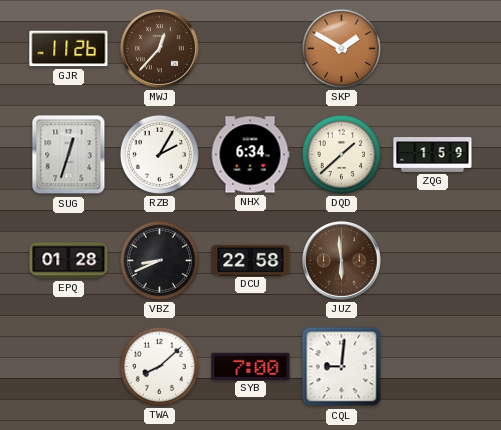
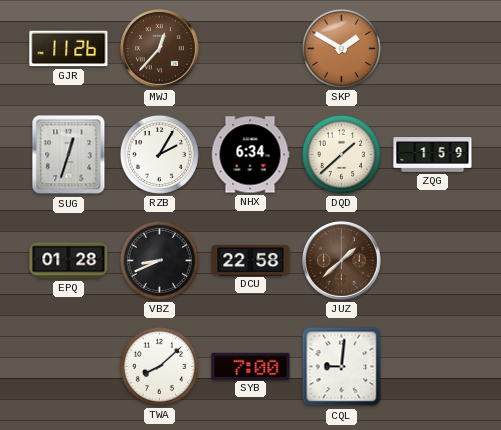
JUZ: 5:59 -> 1:38
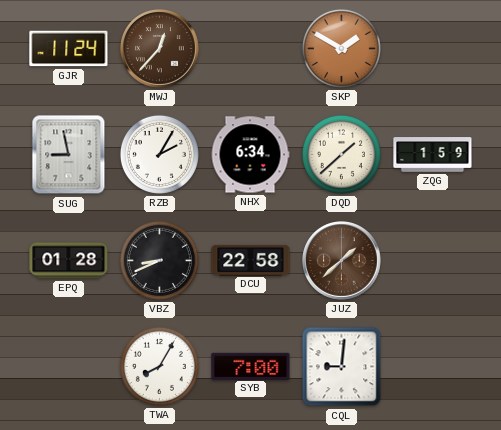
GJR: 11:26 -> 11:24
SUG: 12:33 -> 8:58
TWA: 8:08 -> 8:05
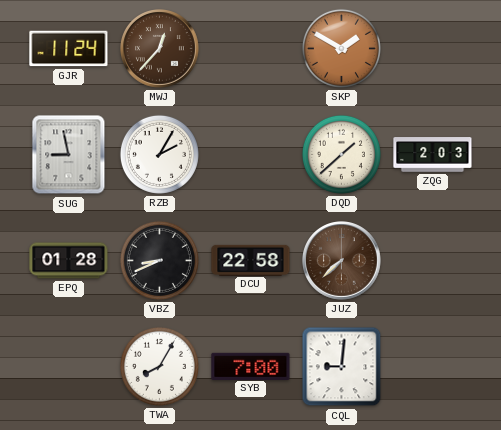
NHX: 6:34 -> none
ZQG: 1:59 -> 2:03
JUZ: 1:38 -> 7:38
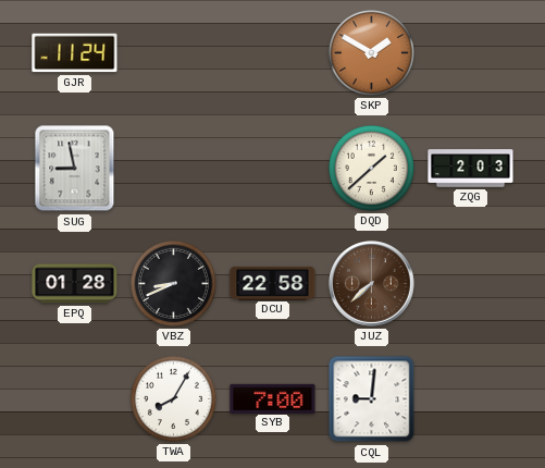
MWJ: 12:37 -> none
RZB: 2:05 -> none
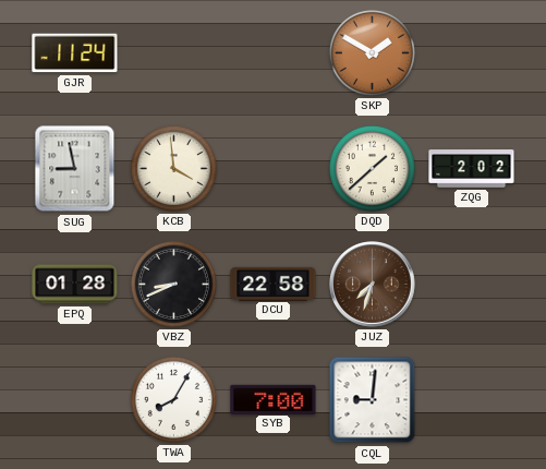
KCB: none -> 3:59
ZQG: 2:03 -> 2:02
JUZ: 7:38 -> 7:33
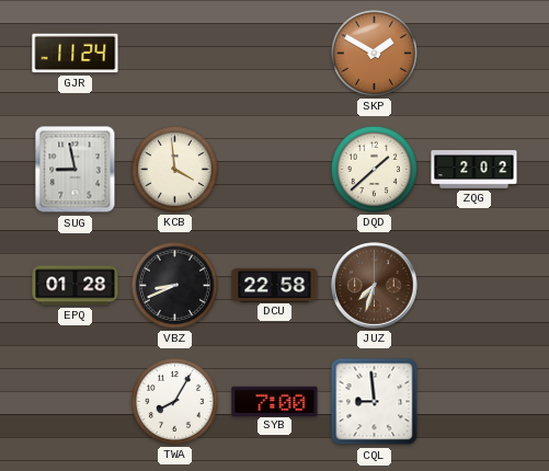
CQL: 9:01 -> 8:59
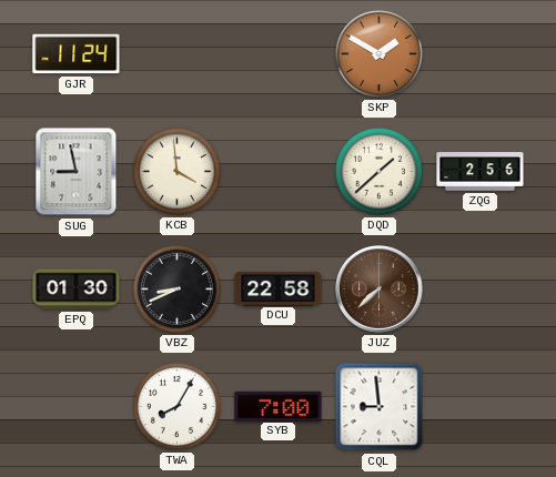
ZQG: 2:02 -> 2:56
EPQ: 01:28 -> 01:30
JUZ: 7:33 -> 7:38
